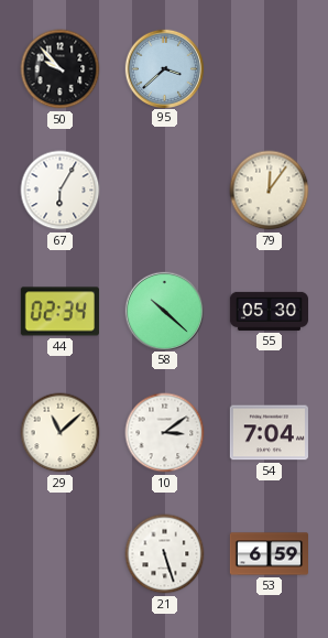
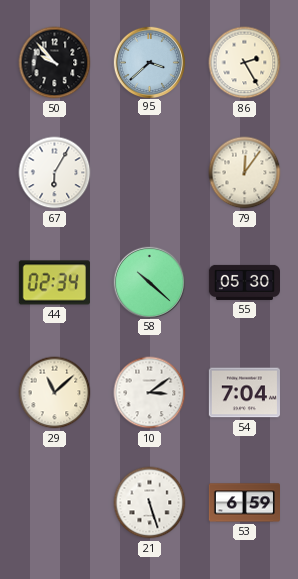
86: none -> 2:25
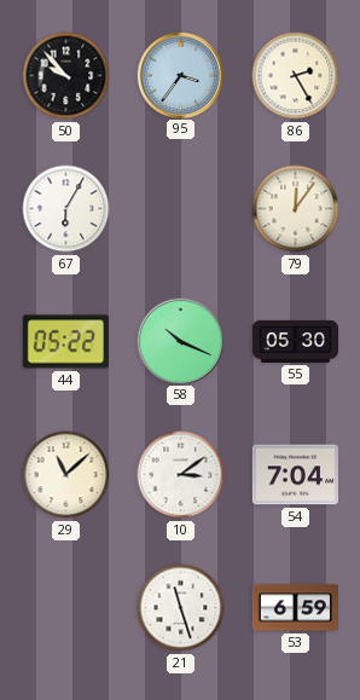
95: 3:38 -> 3:36
44: 02:34 -> 05:22
58: 10:22 -> 10:19
21: 5:27 -> 11:27
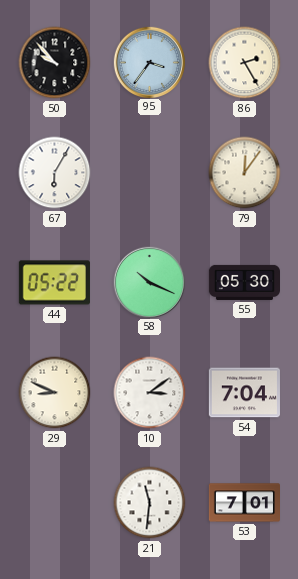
29: 11:08 -> 8:49
21: 11:27 -> 11:31
53: 6:59 -> 7:01
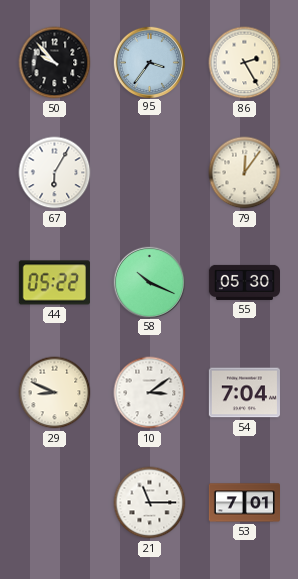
21: 11:31 -> 11:15
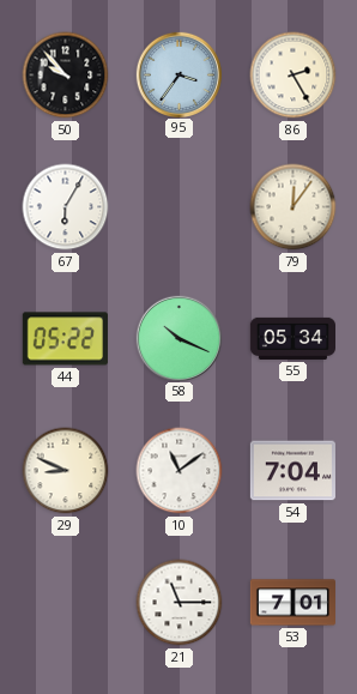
55: 05:30 -> 05:34
10: 3:09 -> 11:09
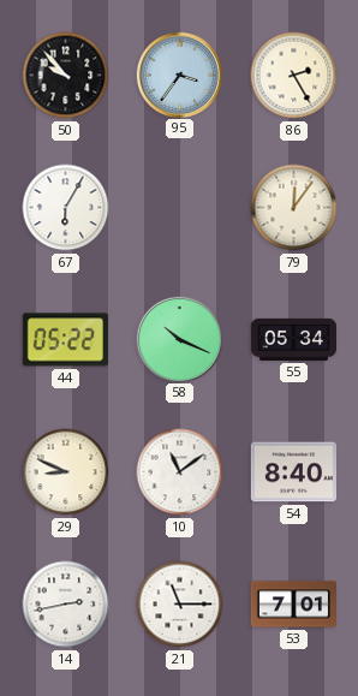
54: 7:04 -> 8:40
14: none -> 2:43
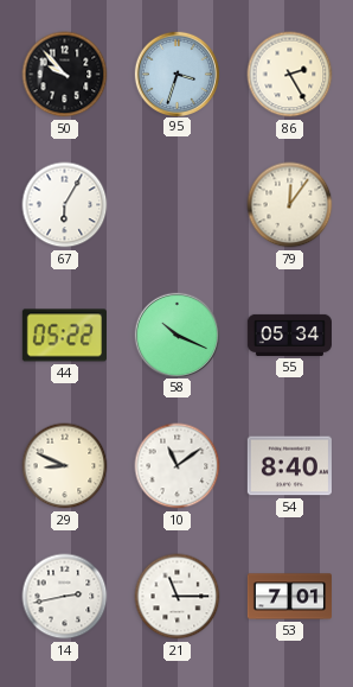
95: 3:36 -> 3:33
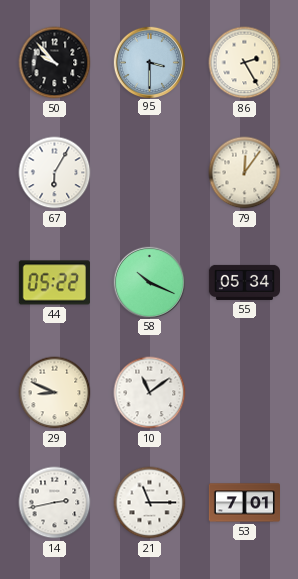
95: 3:33 -> 3:30
54: 8:40 -> none
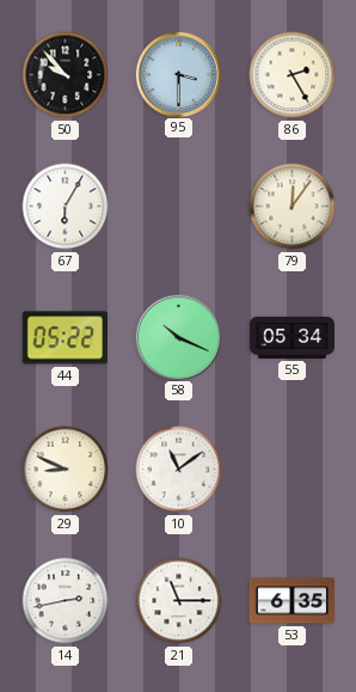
53: 7:01 -> 6:35
